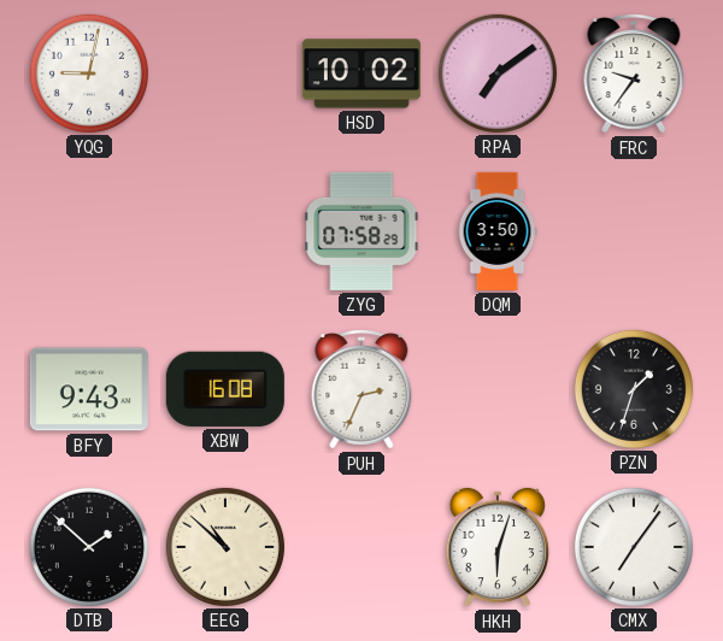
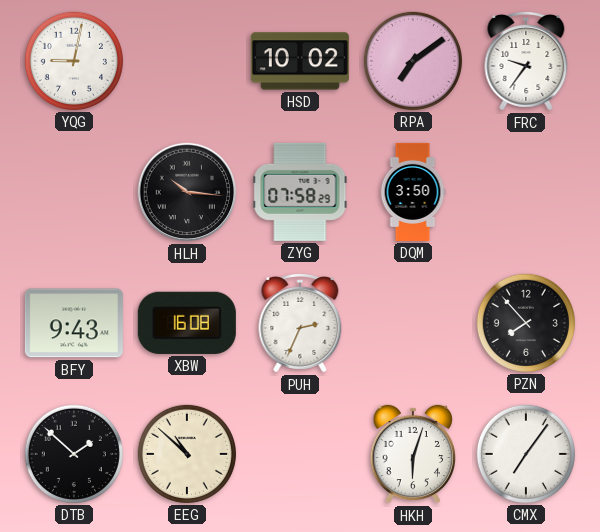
HLH: none -> 10:16
PZN: 1:33 -> 7:53
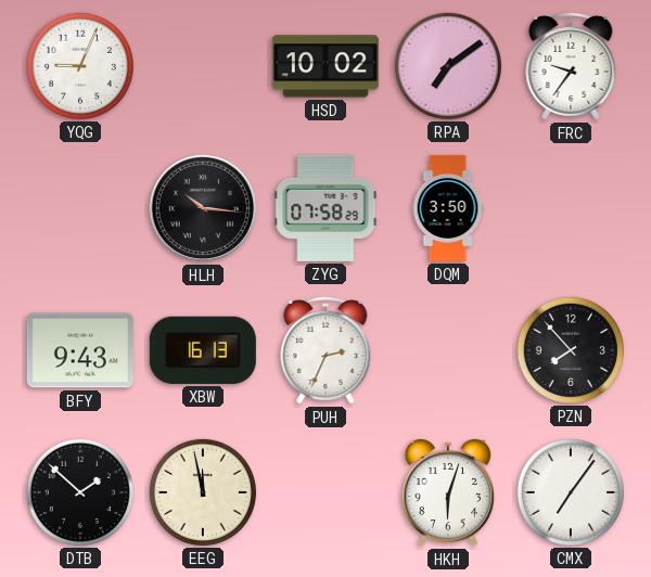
YQG: 9:02 -> 9:04
XBW: 16:08 -> 16:13
EEG: 10:52 -> 11:58
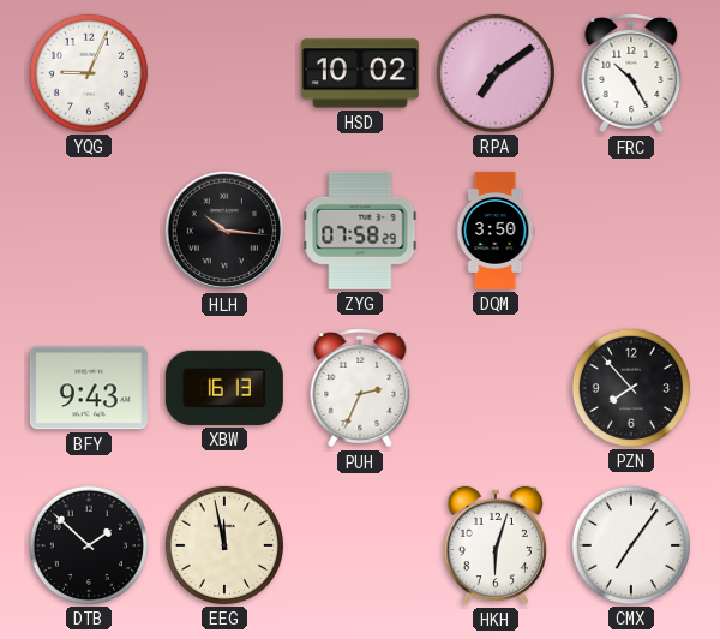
FRC: 9:36 -> 10:25
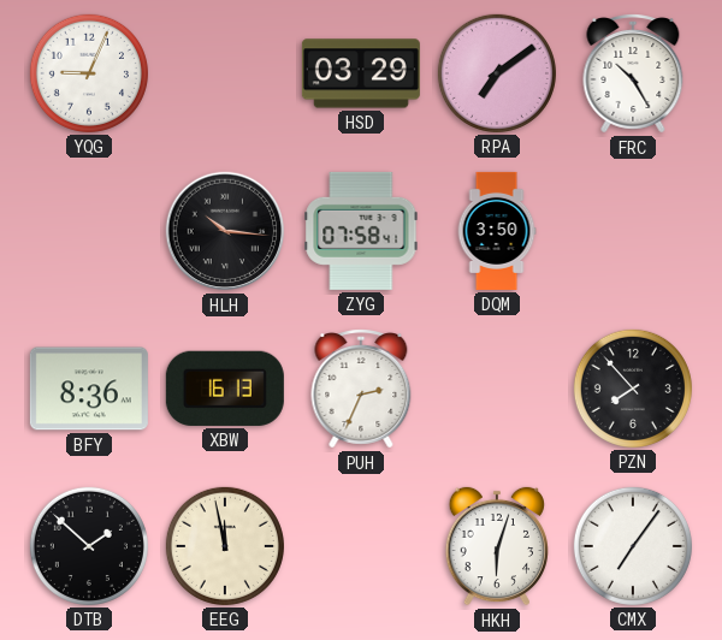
HSD: 10:02 -> 03:29
ZYG: 07:58:29 -> 07:58:41
BFY: 9:43 -> 8:36
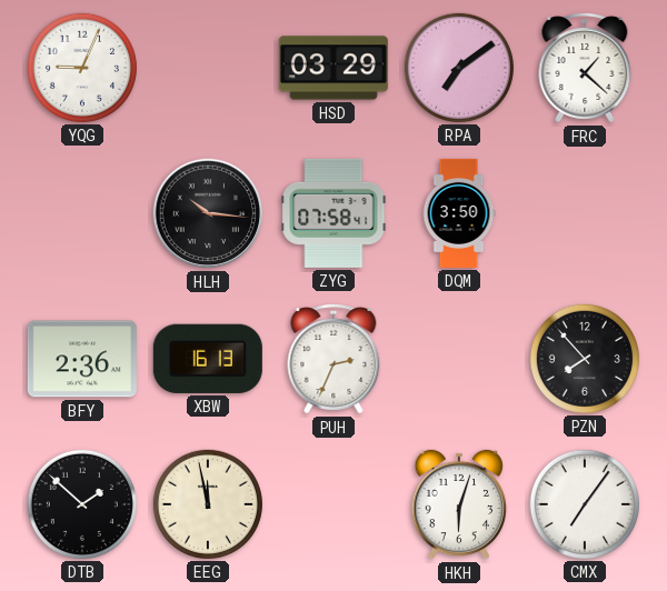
FRC: 10:25 -> 1:22
BFY: 8:36 -> 2:36
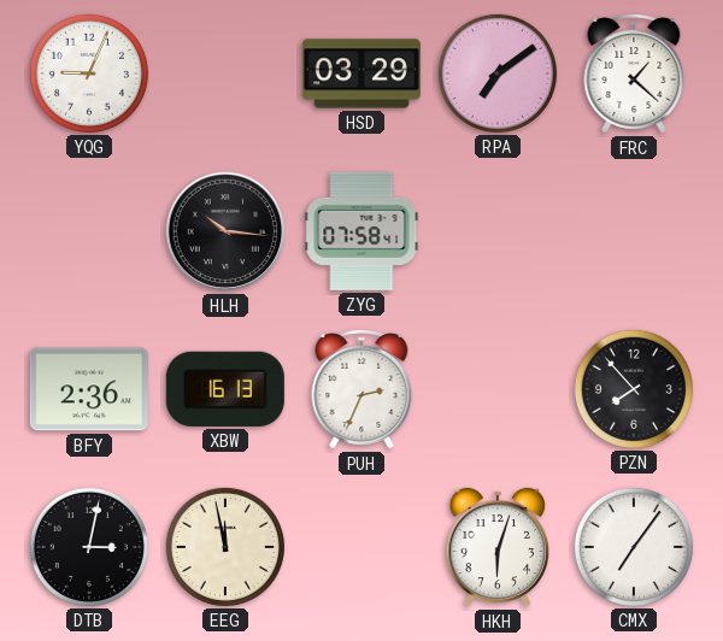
DQM: 3:50 -> none
DTB: 1:52 -> 3:02
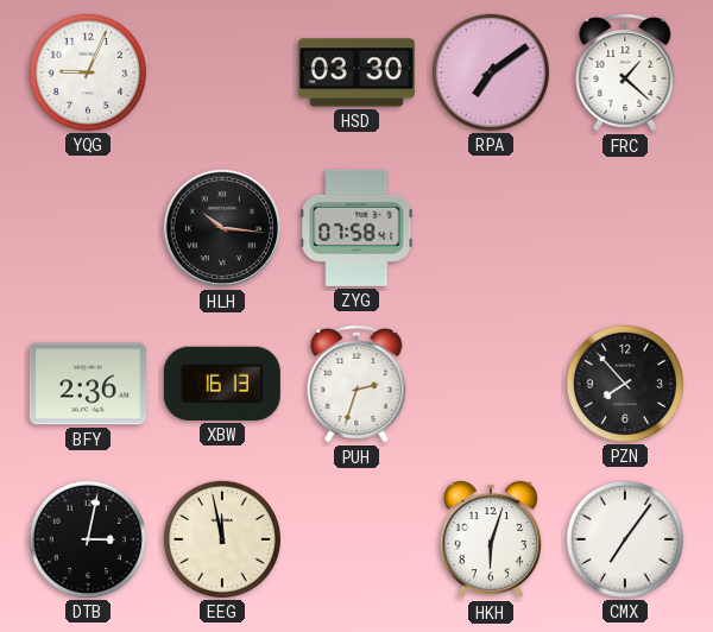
HSD: 03:29 -> 03:30
PUH: 2:34 -> 2:33
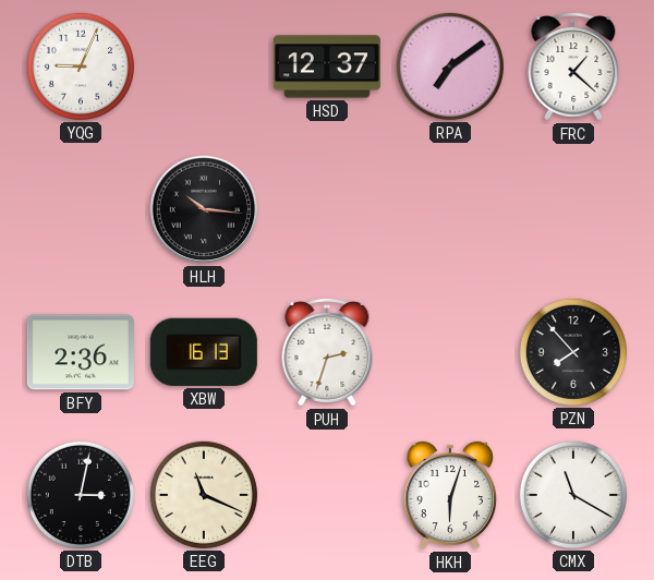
HSD: 03:30 -> 12:37
ZYG: 07:58 -> none
EEG: 11:58 -> 11:19
CMX: 7:06 -> 11:20
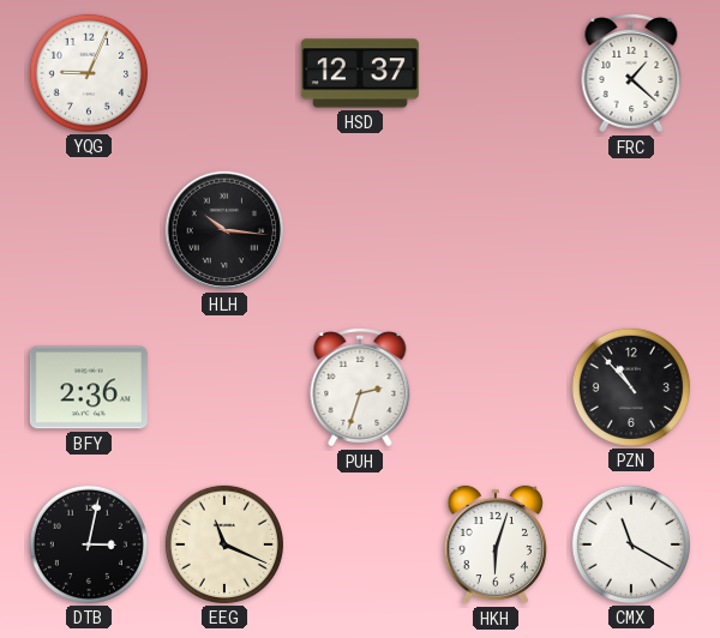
RPA: 7:09 -> none
XBW: 16:13 -> none
PZN: 7:53 -> 10:53
